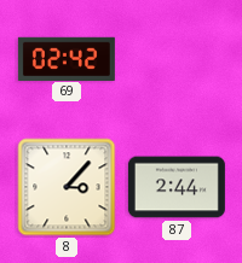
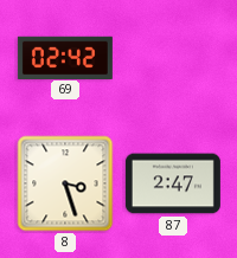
8: 3:07 -> 3:27
87: 2:44 -> 2:47
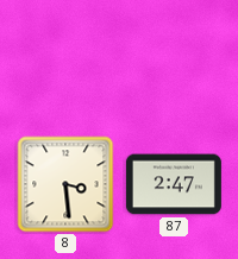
69: 02:42 -> none
8: 3:27 -> 3:29
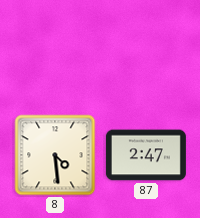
8: 3:29 -> 4:29
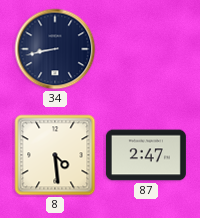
34: none -> 8:43
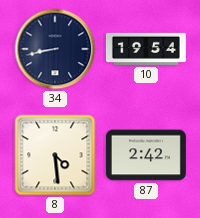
10: none -> 19:54
87: 2:47 -> 2:42
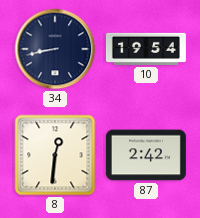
8: 4:29 -> 12:31
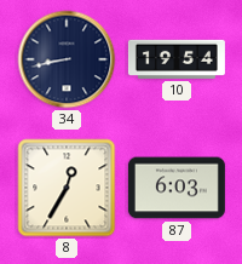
8: 12:31 -> 12:35
87: 2:42 -> 6:03
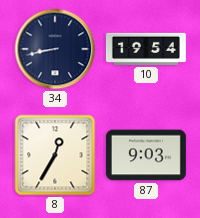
87: 6:03 -> 9:03
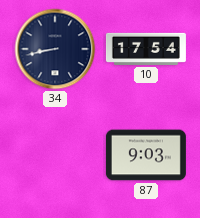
10: 19:54 -> 17:54
8: 12:35 -> none
